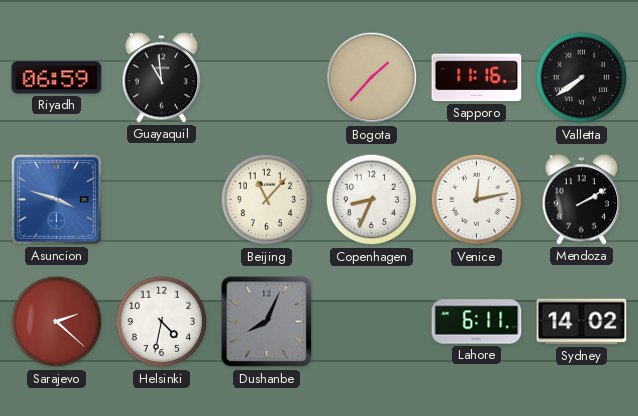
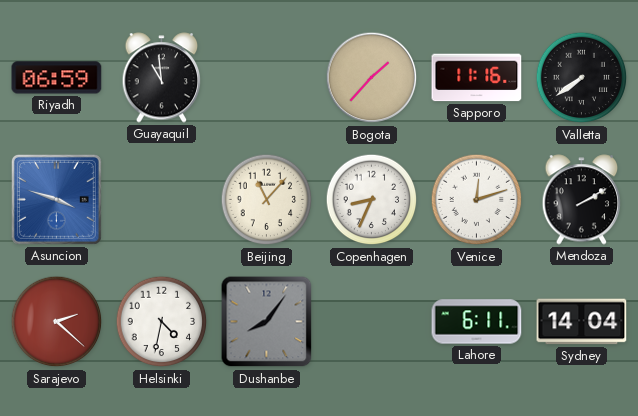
Venice: 12:13 -> 12:12
Dushanbe: 8:04 -> 8:06
Sydney: 14:02 -> 14:04
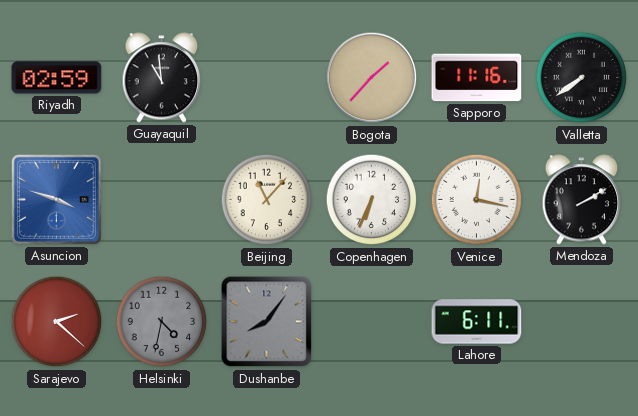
Riyadh: 06:59 -> 02:59
Copenhagen: 8:34 -> 6:34
Venice: 12:12 -> 12:17
Helsinki dial: white -> grey
Sydney: 14:04 -> none
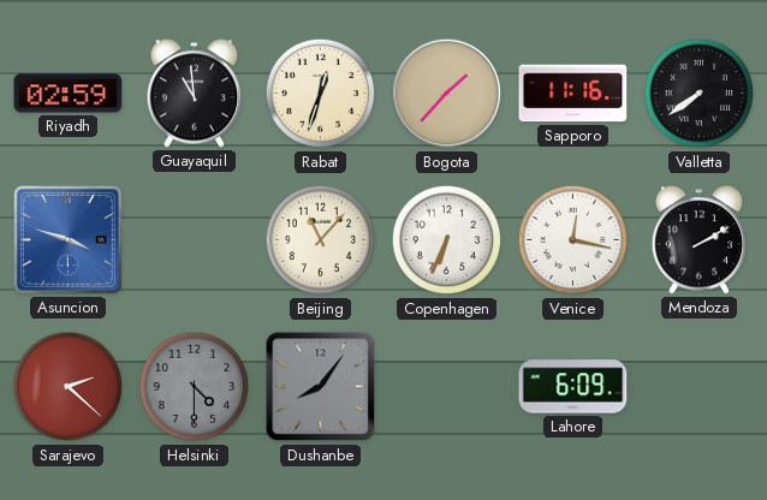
Rabat: none -> 12:33
Helsinki: 4:32 -> 4:30
Lahore: 6:11 -> 6:09
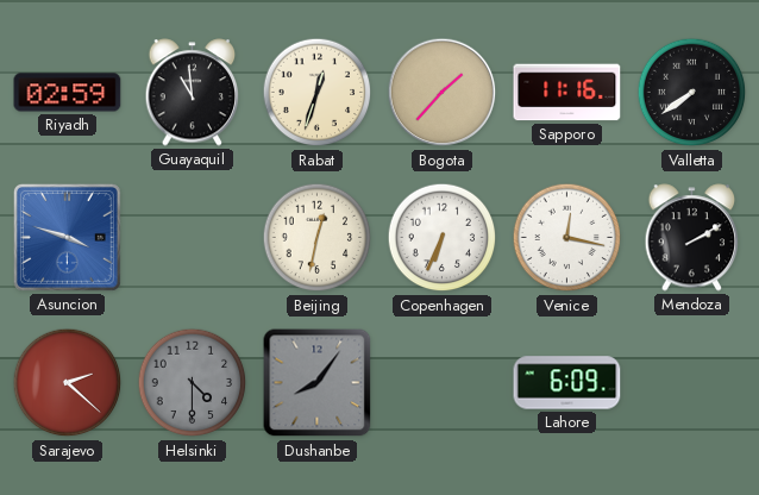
Beijing: 11:07 -> 12:32
